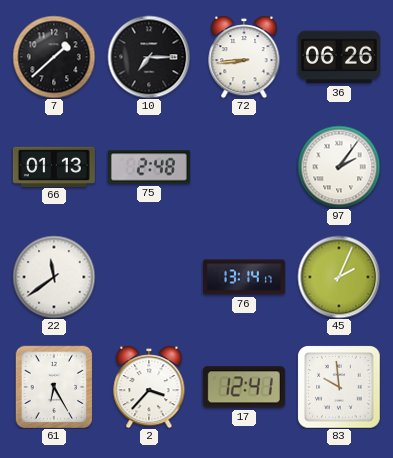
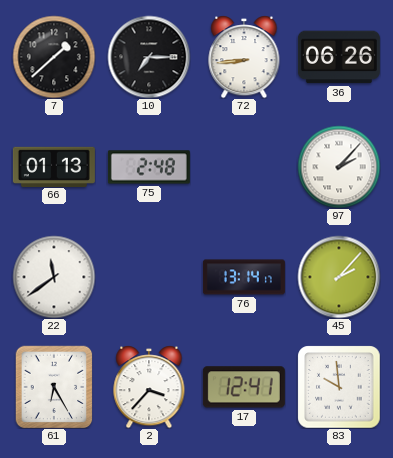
97: 2:06 -> 2:07
45: 2:04 -> 2:07
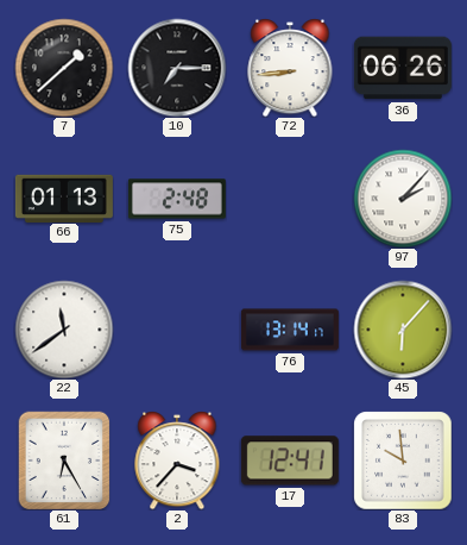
45: 2:07 -> 6:07
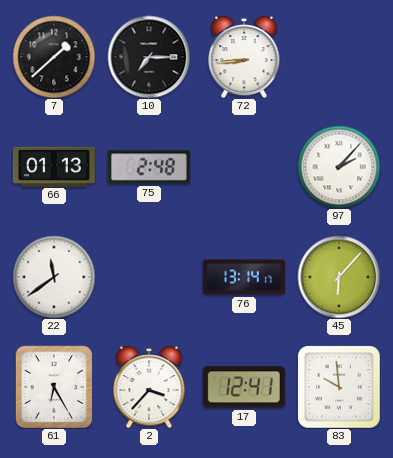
36: 06:26 -> none
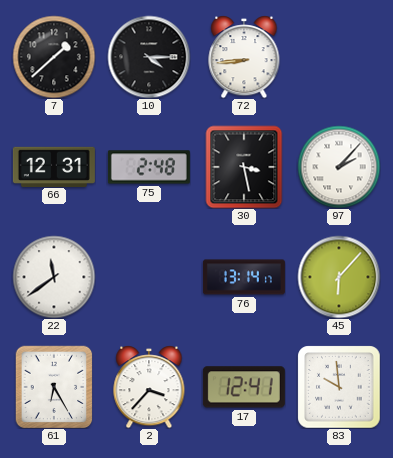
10: 7:15 -> 4:15
66: 01:13 -> 12:31
30: none -> 3:28
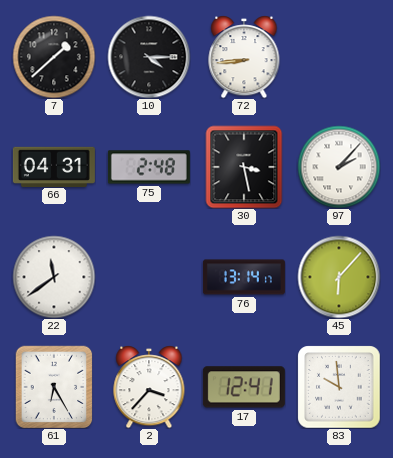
66: 12:31 -> 04:31
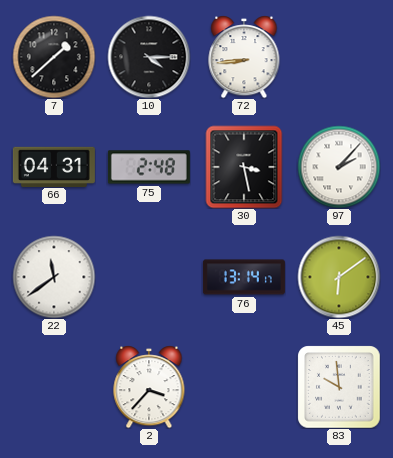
45: 6:07 -> 6:09
61: 6:25 -> none
17: 12:41 -> none
